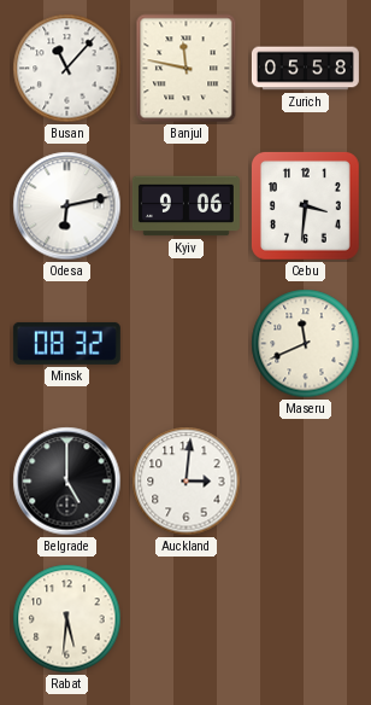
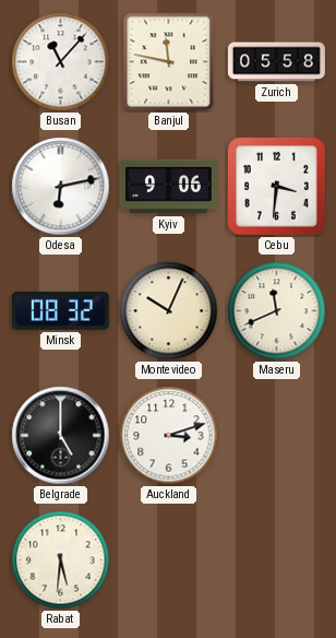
Montevideo: none -> 10:04
Auckland: 3:01 -> 3:12
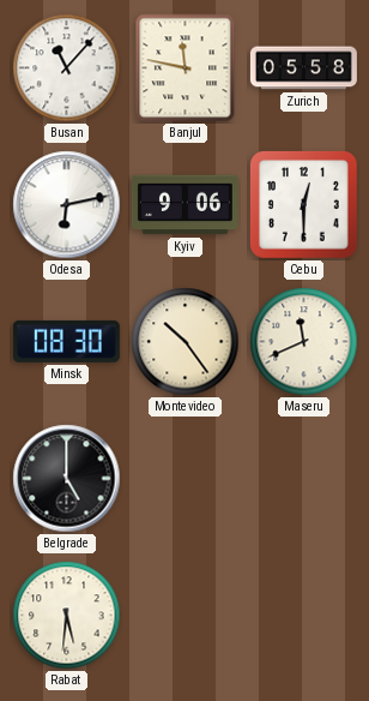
Cebu: 3:31 -> 12:30
Minsk: 08:32 -> 08:30
Montevideo: 10:04 -> 10:24
Auckland: 3:12 -> none
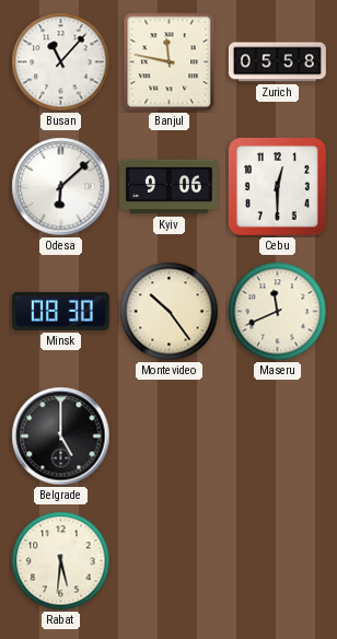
Odesa: 6:13 -> 6:08
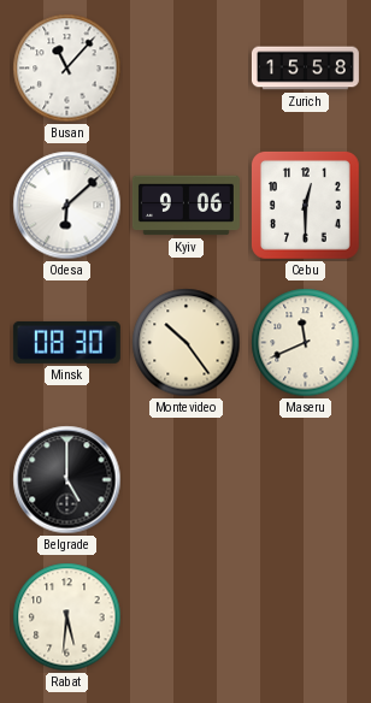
Banjul: 11:47 -> none
Zurich: 05:58 -> 15:58
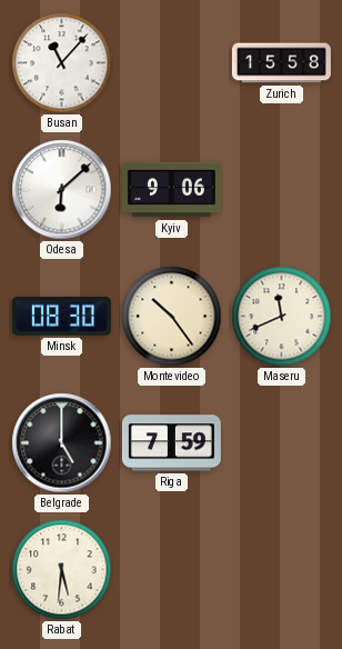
Cebu: 12:30 -> none
Riga: none -> 7:59
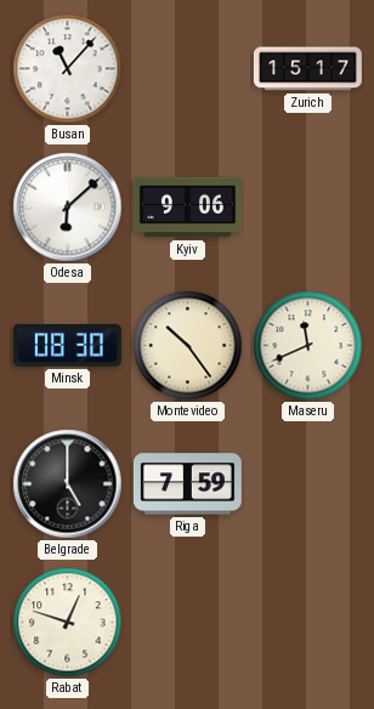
Zurich: 15:58 -> 15:17
Rabat: 5:31 -> 12:48
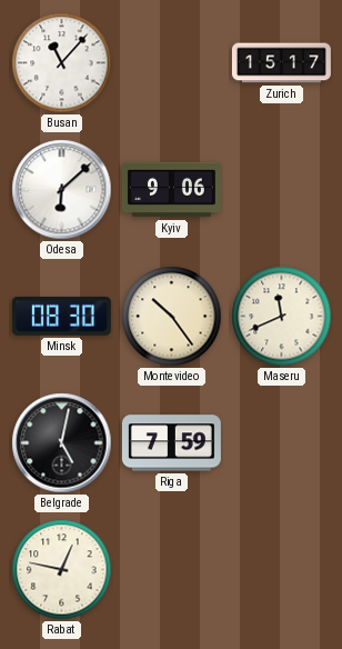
Belgrade: 5:00 -> 5:02
Rabat: 12:48 -> 12:47
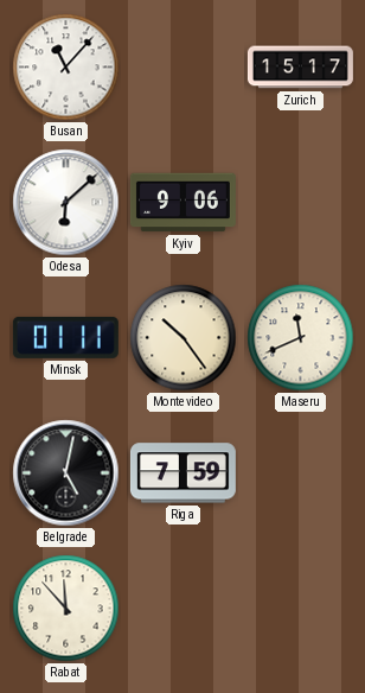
Minsk: 08:30 -> 01:11
Rabat: 12:47 -> 11:53
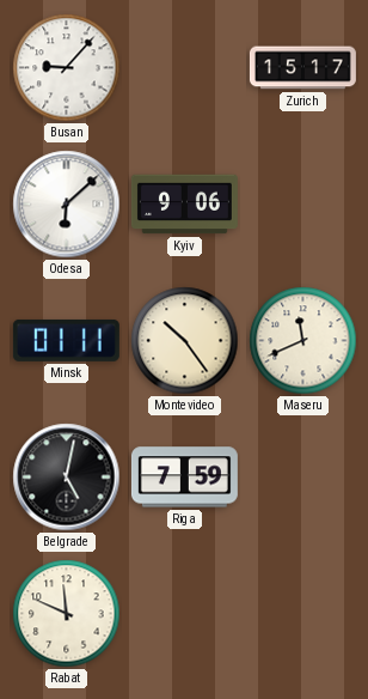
Busan: 11:07 -> 9:07
Rabat: 11:53 -> 11:49
